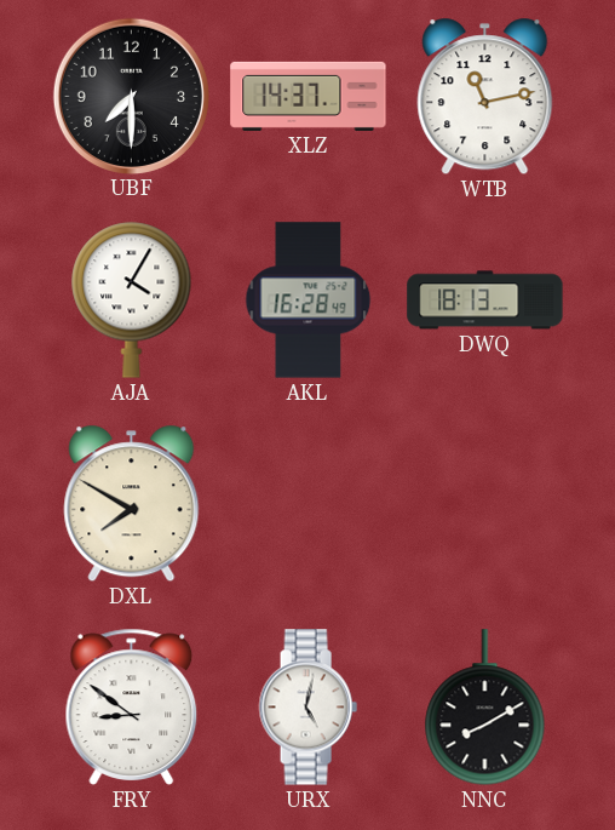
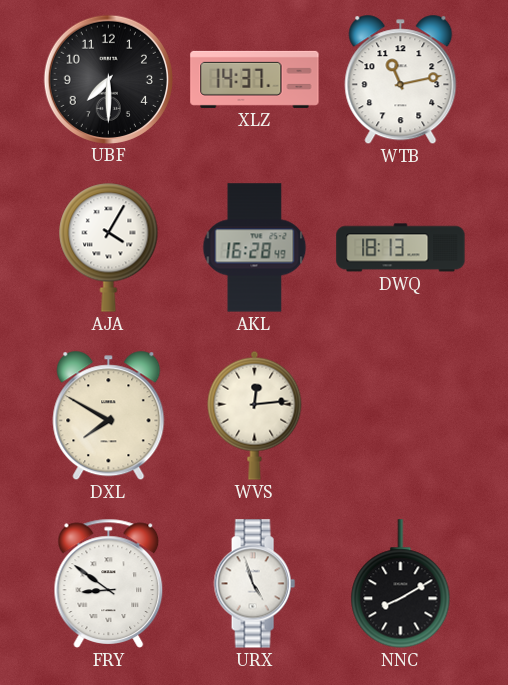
WVS: none -> 12:14
URX: 5:02 -> 4:57
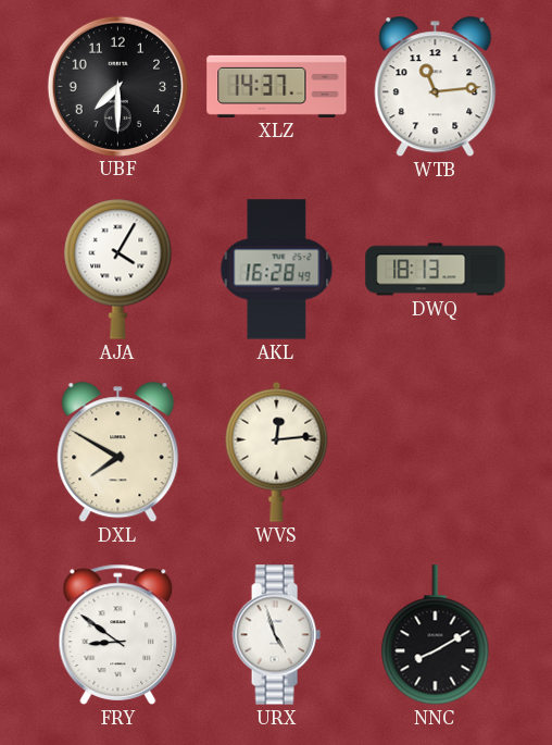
WTB: 11:13 -> 11:14
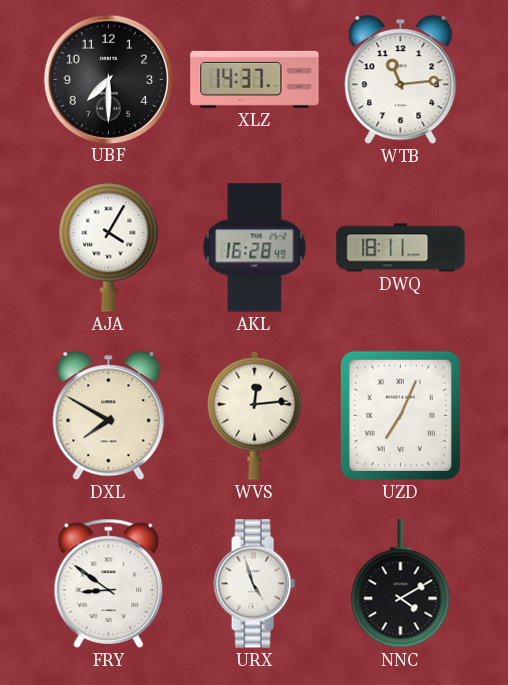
DWQ: 18:13 -> 18:11
UZD: none -> 7:04
NNC: 8:10 -> 4:10
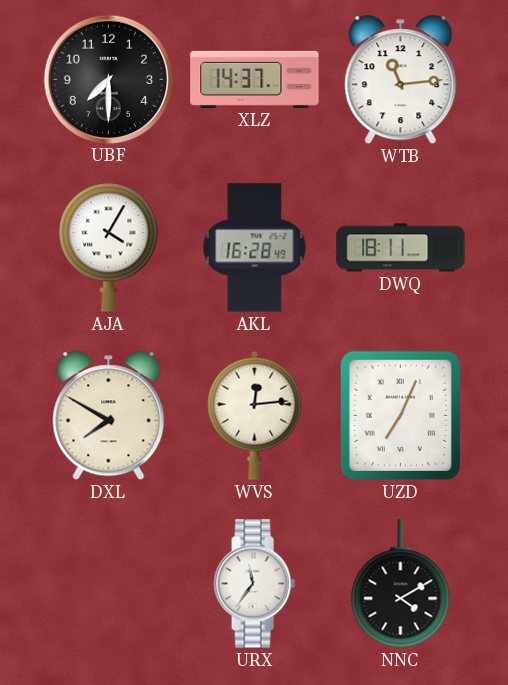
FRY: 8:51 -> none
URX: 4:57 -> 11:36
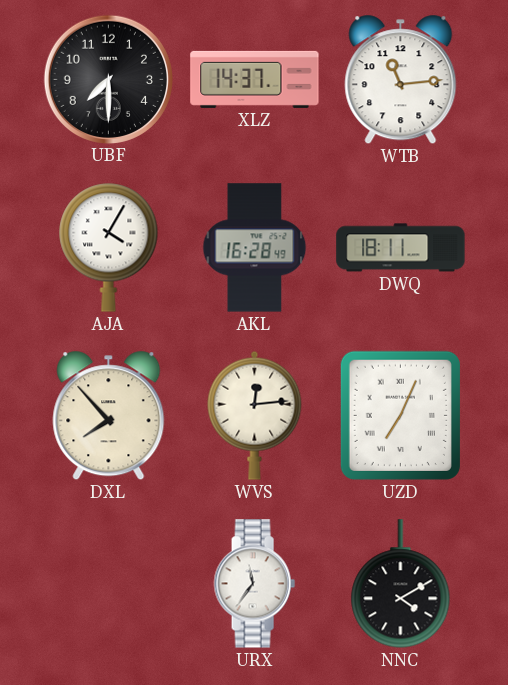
DXL: 7:50 -> 7:53
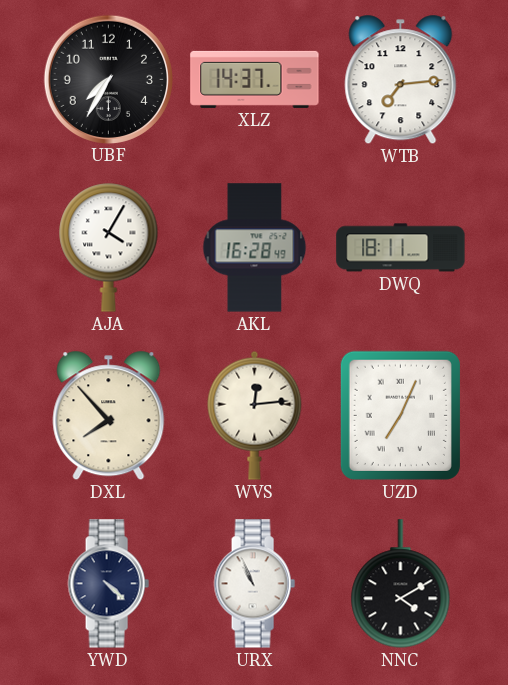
UBF: 7:30 -> 7:35
WTB: 11:14 -> 7:14
YWD: none -> 4:22
URX: 11:36 -> 10:56
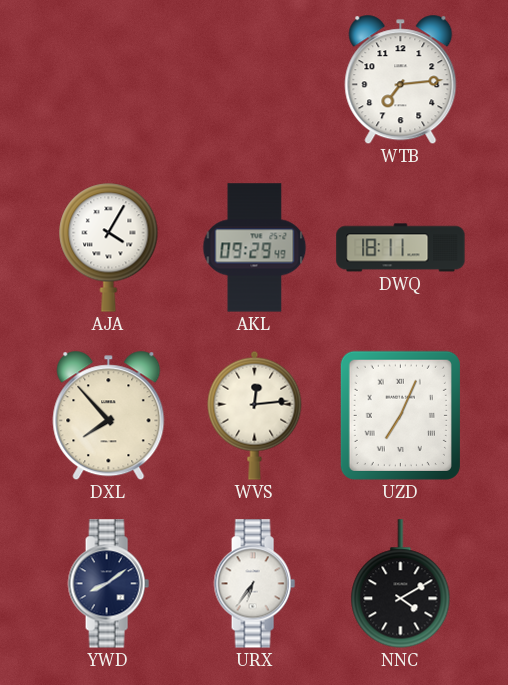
UBF: 7:35 -> none
XLZ: 14:37 -> none
AKL: 16:28 -> 09:29
YWD: 4:22 -> 8:09
URX: 10:56 -> 6:36
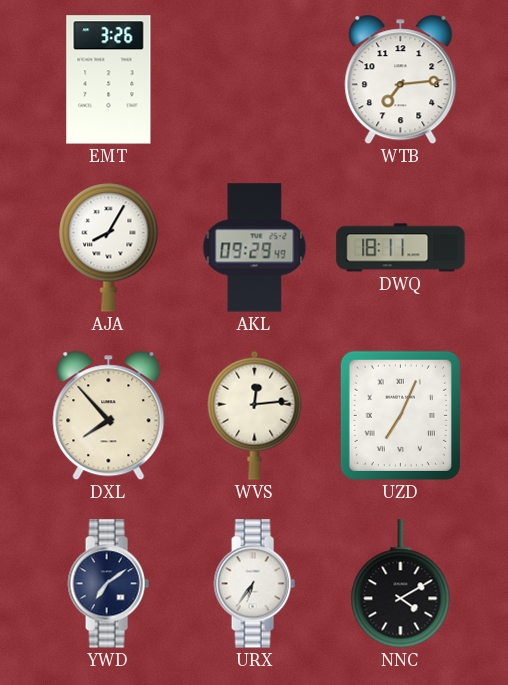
EMT: none -> 3:26
AJA: 4:05 -> 8:05
YWD: 8:09 -> 7:09
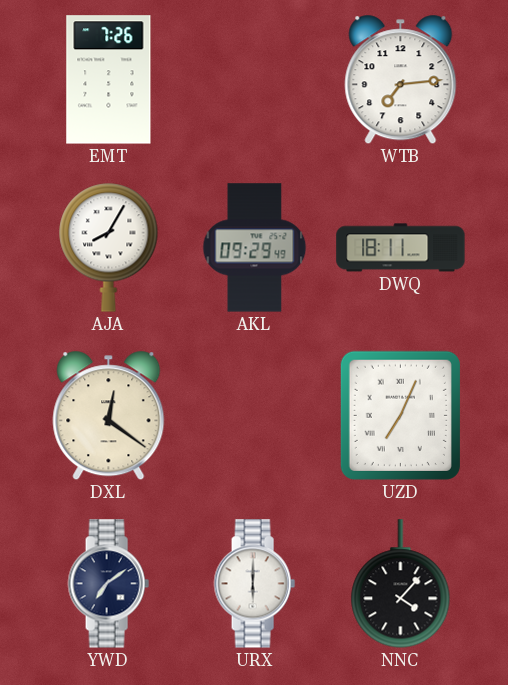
EMT: 3:26 -> 7:26
DXL: 7:53 -> 12:21
WVS: 12:14 -> none
URX: 6:36 -> 6:00
NNC: 4:10 -> 4:07
